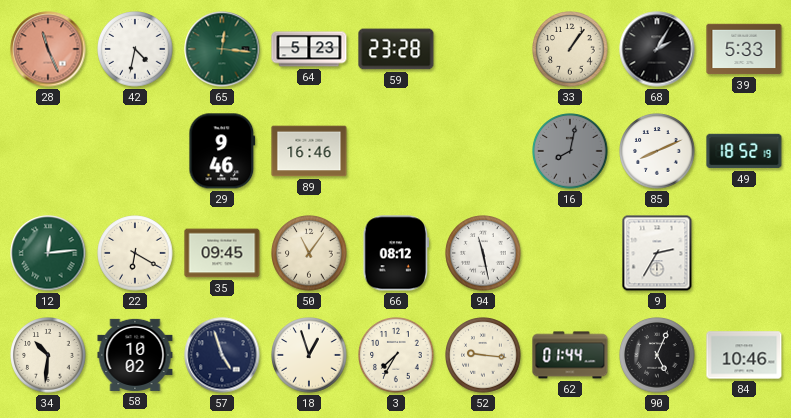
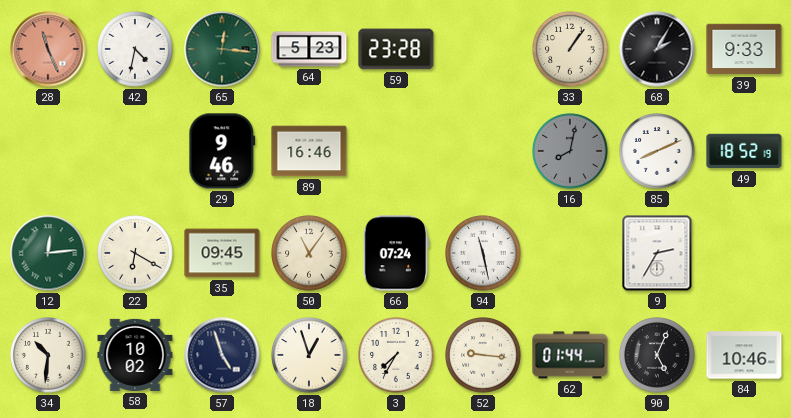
39: 5:33 -> 9:33
66: 08:12 -> 07:24
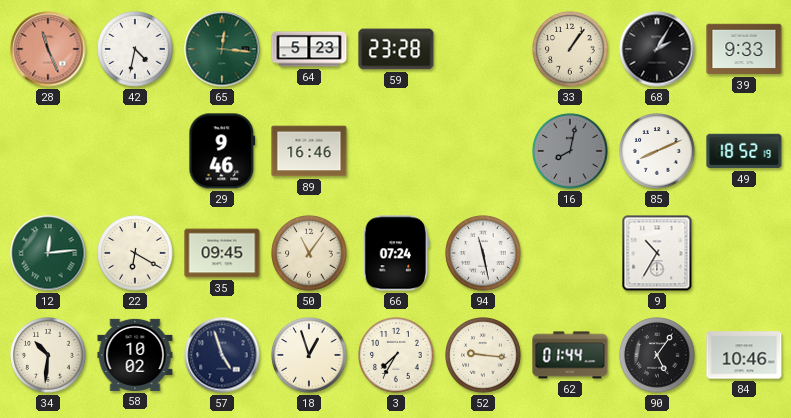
9: 2:35 -> 10:35
90: 5:04 -> 5:06
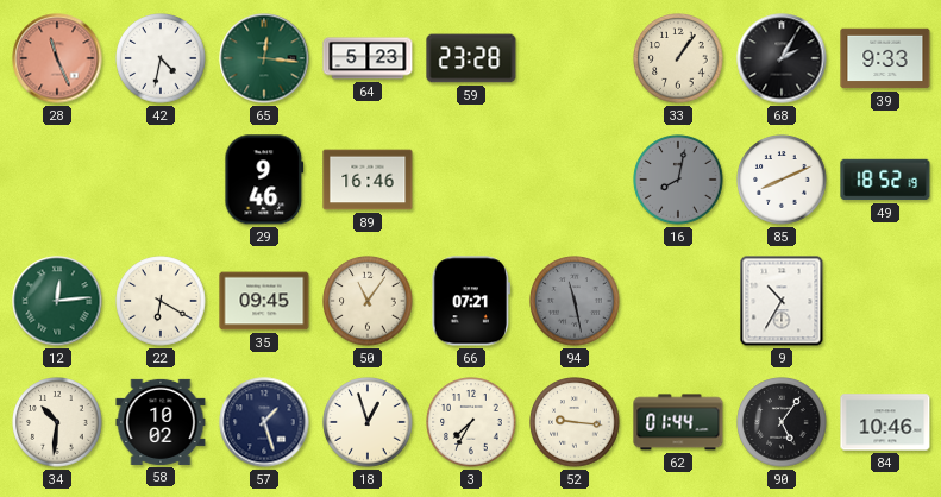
66: 07:24 -> 07:21
94 dial: white -> grey
57: 4:57 -> 1:27
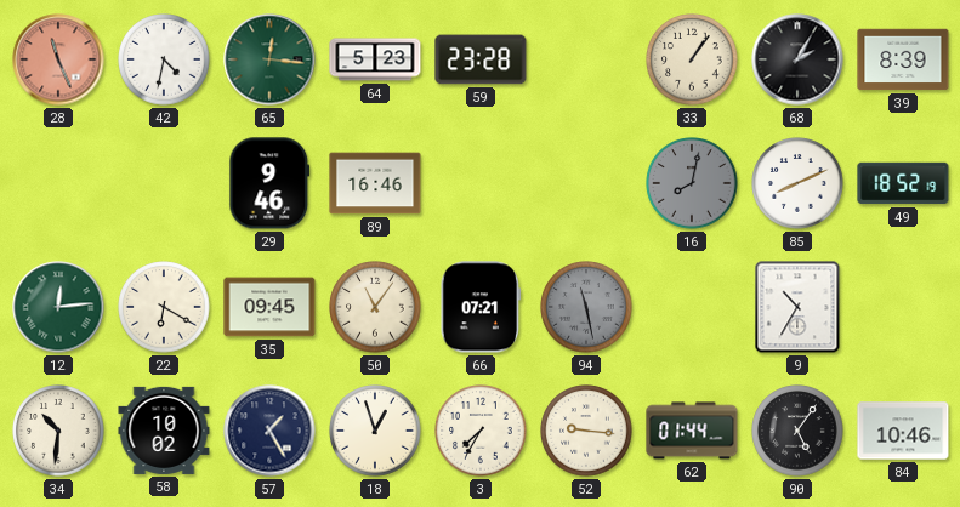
39: 9:33 -> 8:39
57: 1:27 -> 1:25
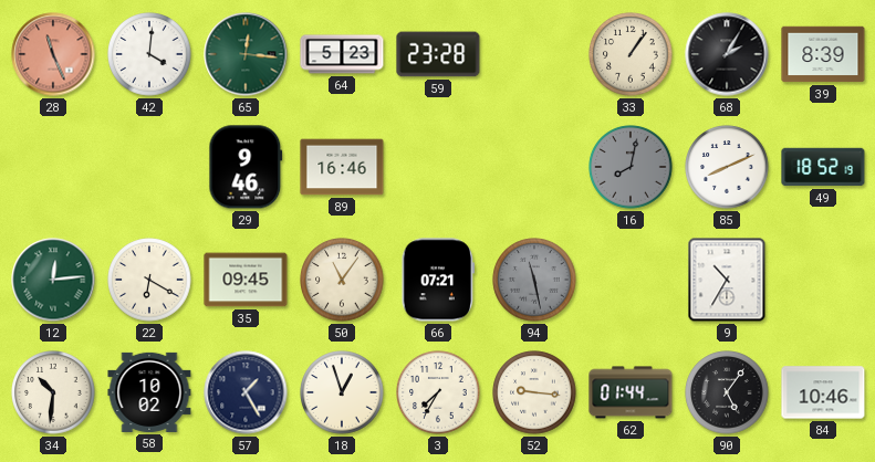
42: 4:32 -> 4:01
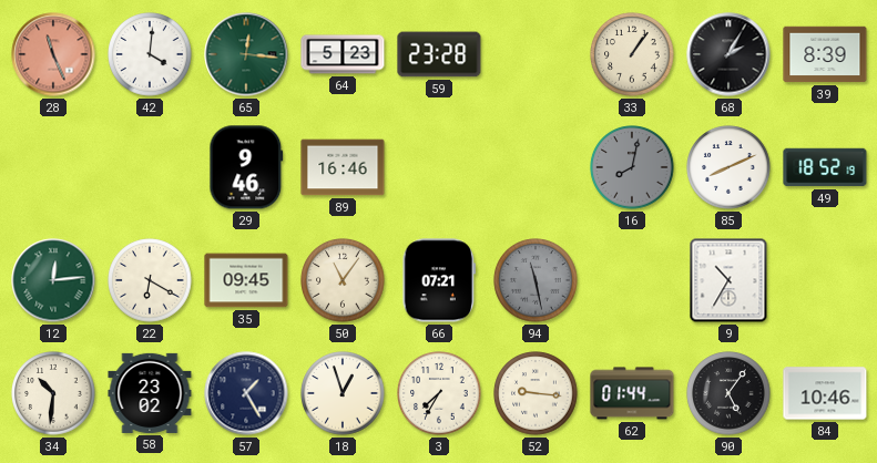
58: 10:02 -> 23:02
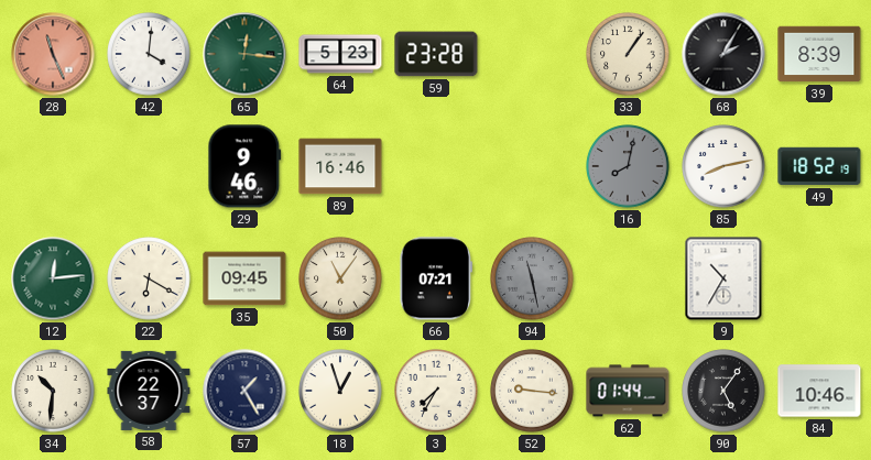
85: 8:11 -> 8:13
58: 23:02 -> 22:37
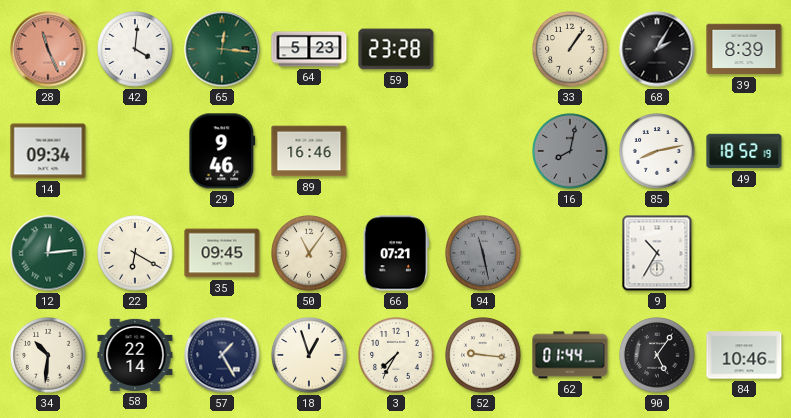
14: none -> 09:34
58: 22:37 -> 22:14
